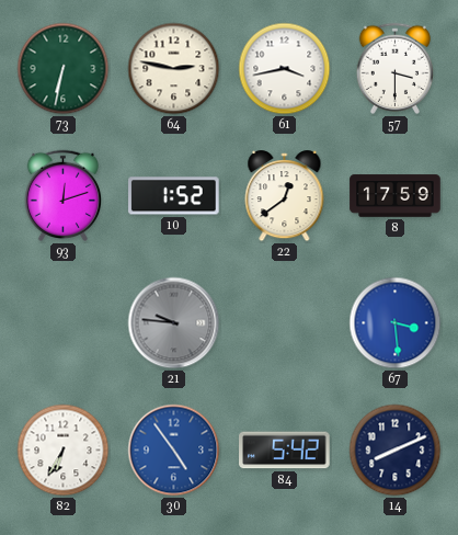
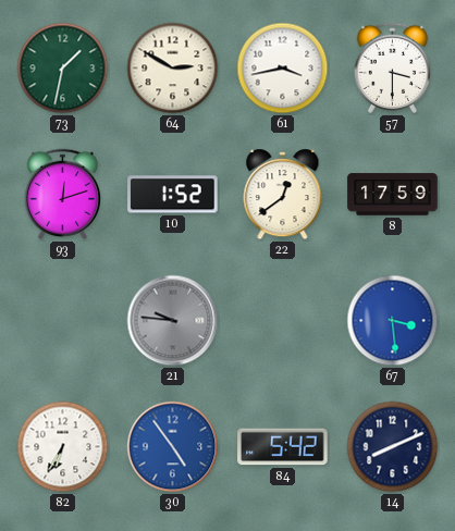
73: 6:32 -> 1:32
64: 2:47 -> 2:50
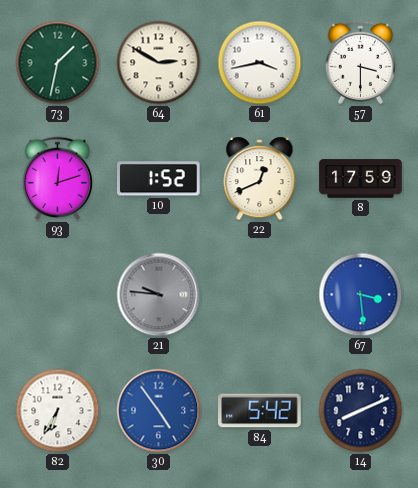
22: 12:39 -> 12:41
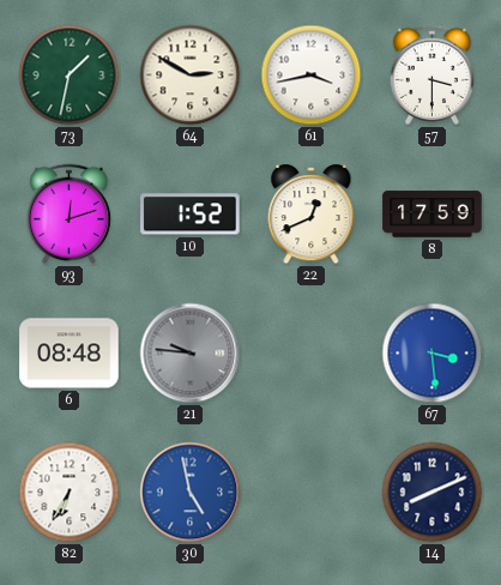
6: none -> 08:48
30: 4:54 -> 4:58
84: 5:42 -> none
